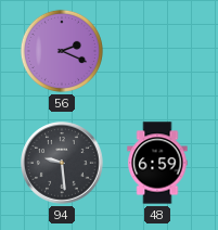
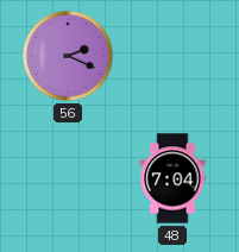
94: 9:29 -> none
48: 6:59 -> 7:04
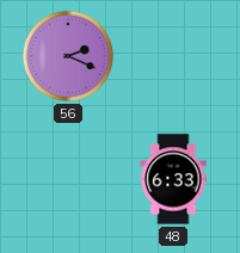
48: 7:04 -> 6:33
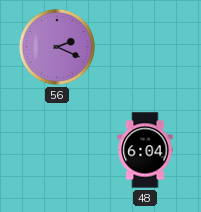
48: 6:33 -> 6:04
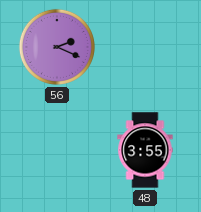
48: 6:04 -> 3:55
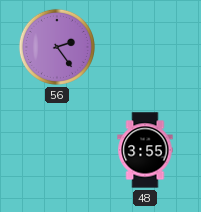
56: 2:19 -> 2:24
